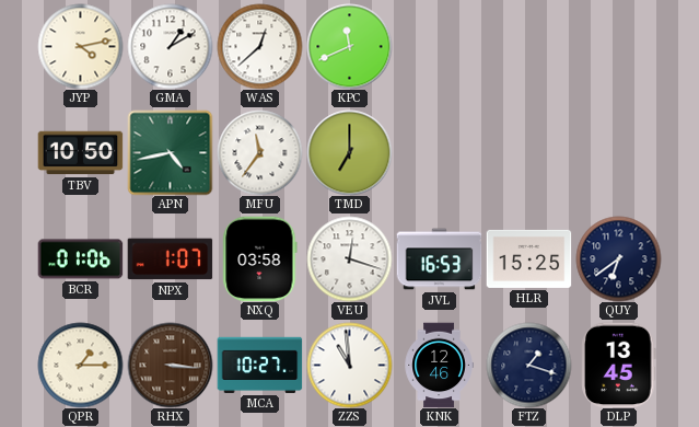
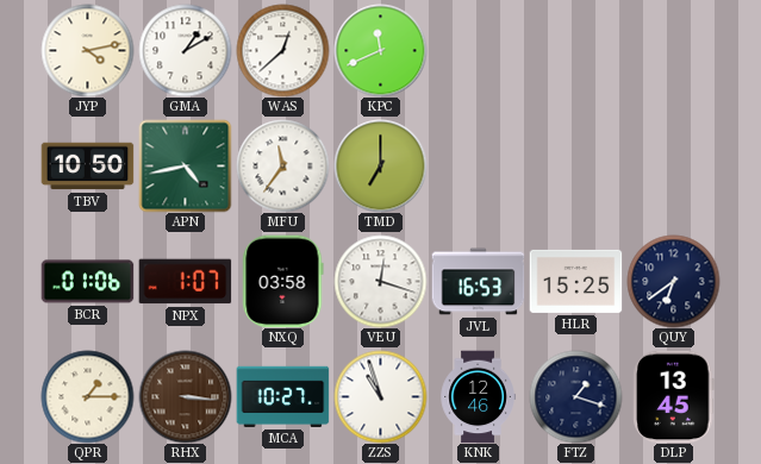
ZZS: 10:59 -> 10:57
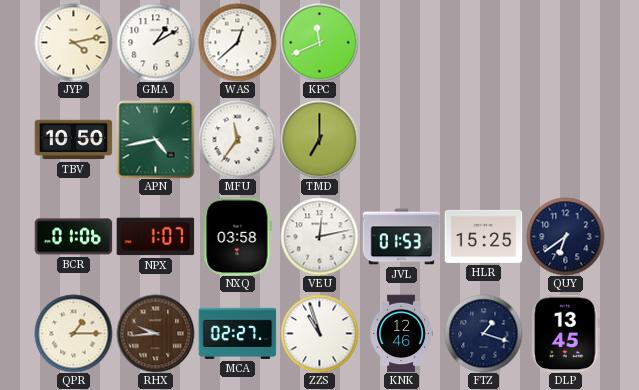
VEU: 12:18 -> 12:13
JVL: 16:53 -> 01:53
RHX: 3:16 -> 9:44
MCA: 10:27 -> 02:27
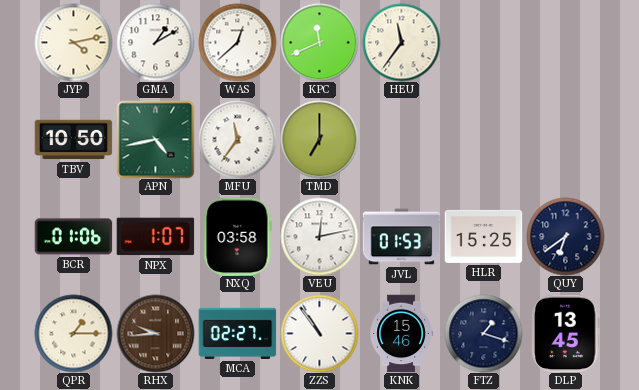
HEU: none -> 11:36
ZZS: 10:57 -> 10:54
KNK: 12:46 -> 15:46
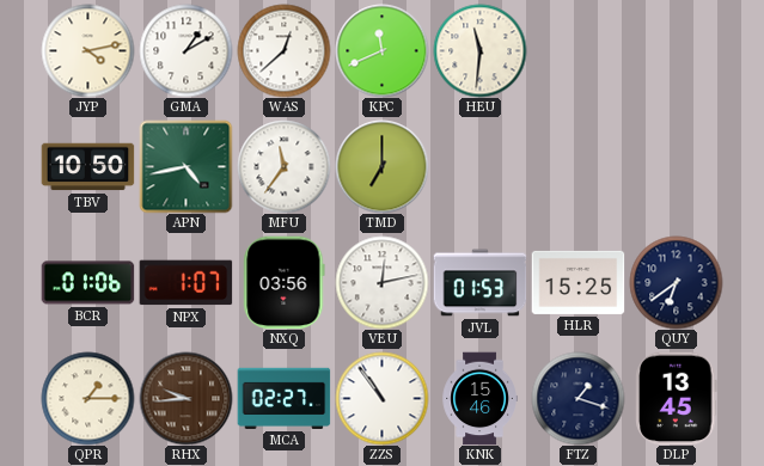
HEU: 11:36 -> 11:31
NXQ: 03:58 -> 03:56
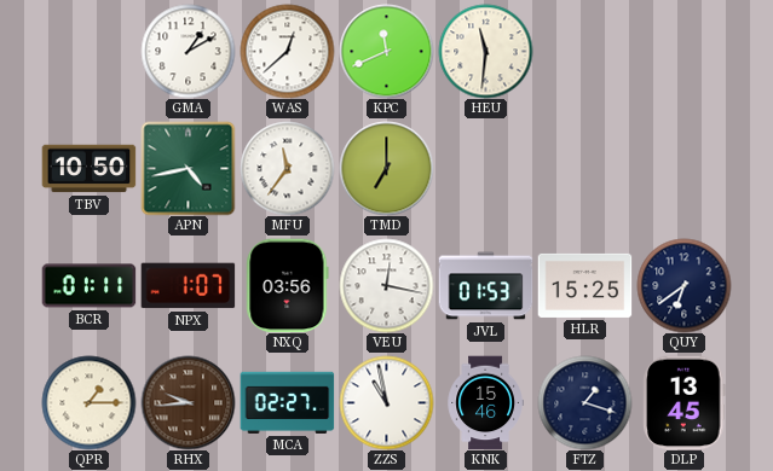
JYP: 4:13 -> none
BCR: 01:06 -> 01:11
VEU: 12:13 -> 12:17
ZZS: 10:54 -> 10:58
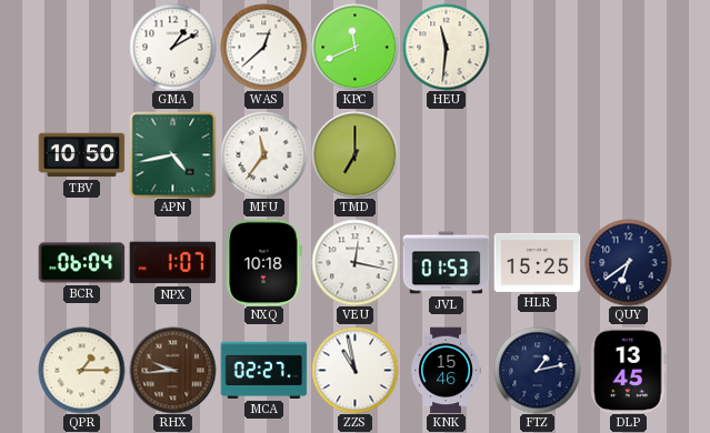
BCR: 01:11 -> 06:04
NXQ: 03:56 -> 10:18
FTZ: 1:18 -> 1:13
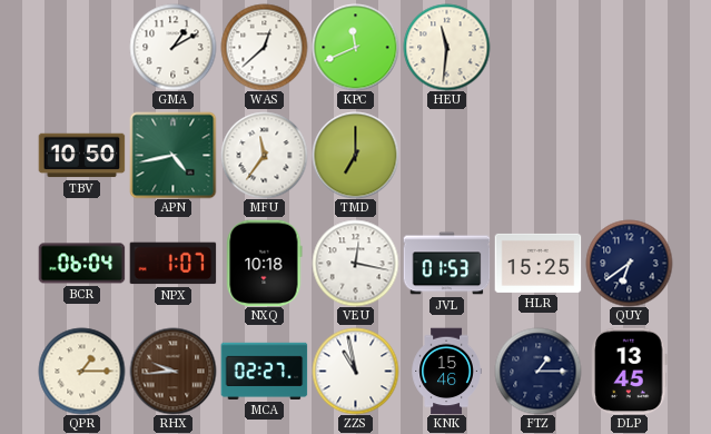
FTZ: 1:13 -> 1:15
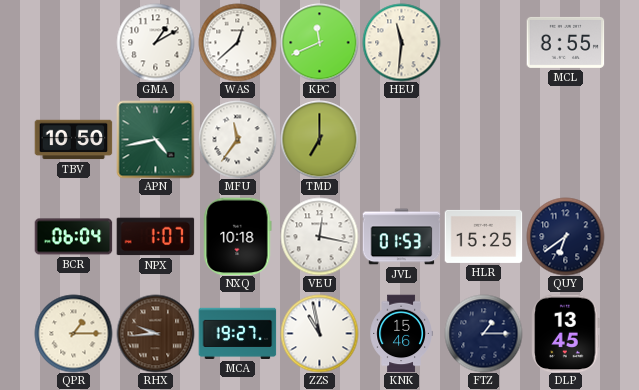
MCL: none -> 8:55
MCA: 02:27 -> 19:27
